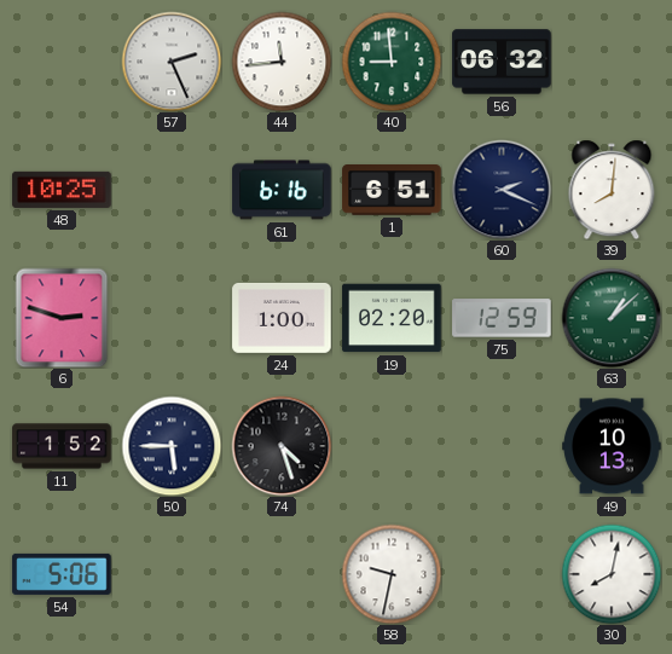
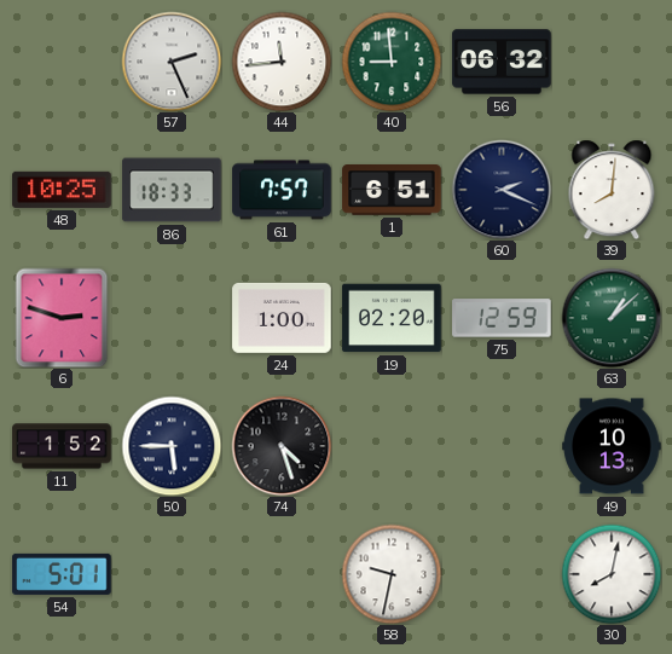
86: none -> 18:33
61: 6:16 -> 7:57
54: 5:06 -> 5:01
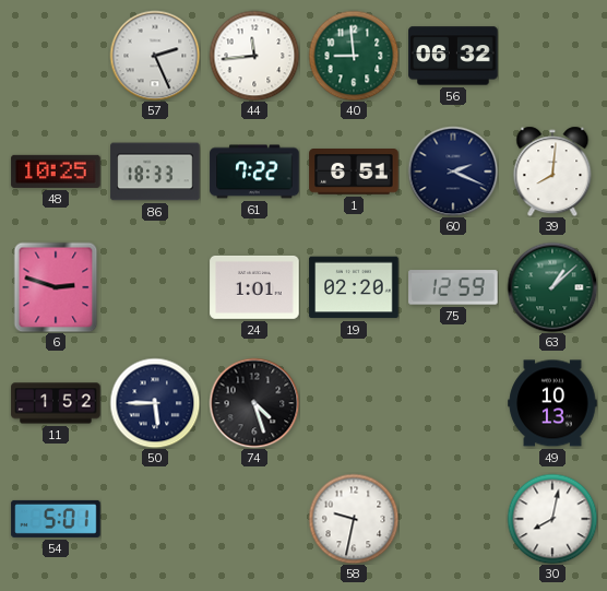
61: 7:57 -> 7:22
24: 1:00 -> 1:01
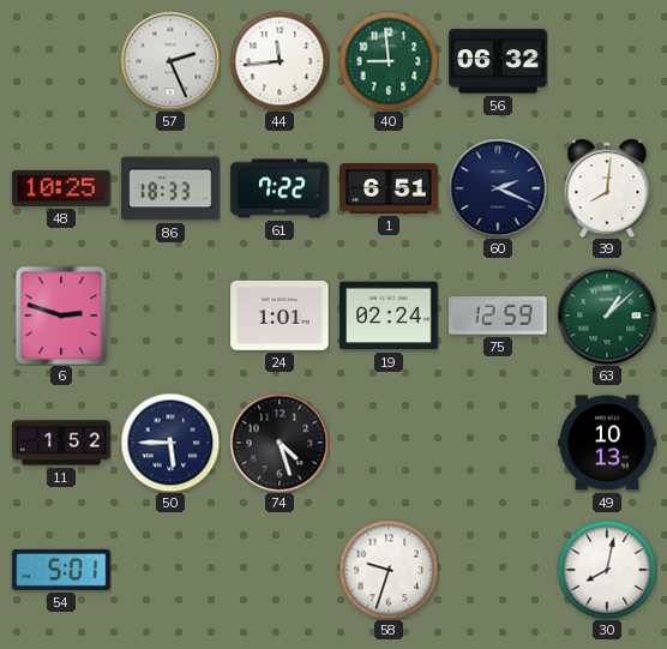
19: 02:20 -> 02:24
58: 9:32 -> 9:33
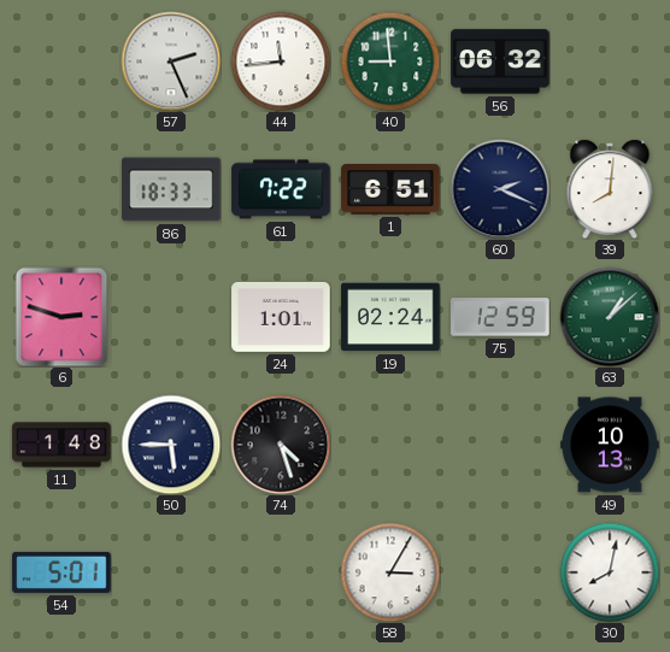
48: 10:25 -> none
11: 1:52 -> 1:48
58: 9:33 -> 3:05
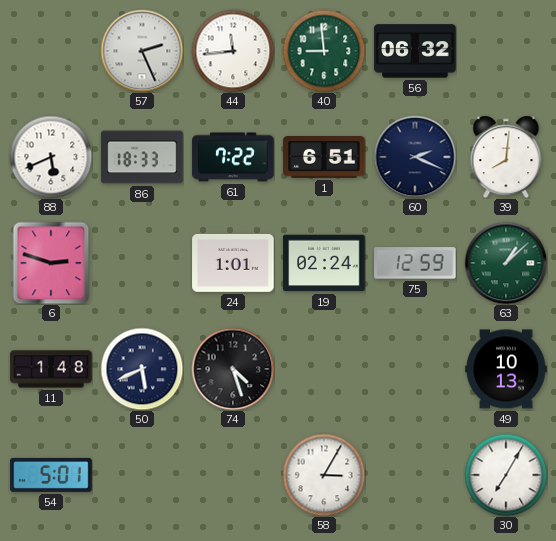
88: none -> 5:41
50: 5:45 -> 5:41
30: 8:02 -> 7:05
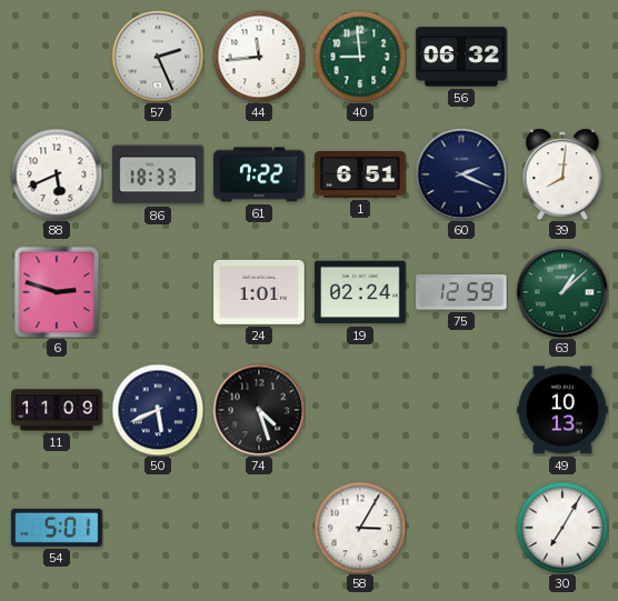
11: 1:48 -> 11:09
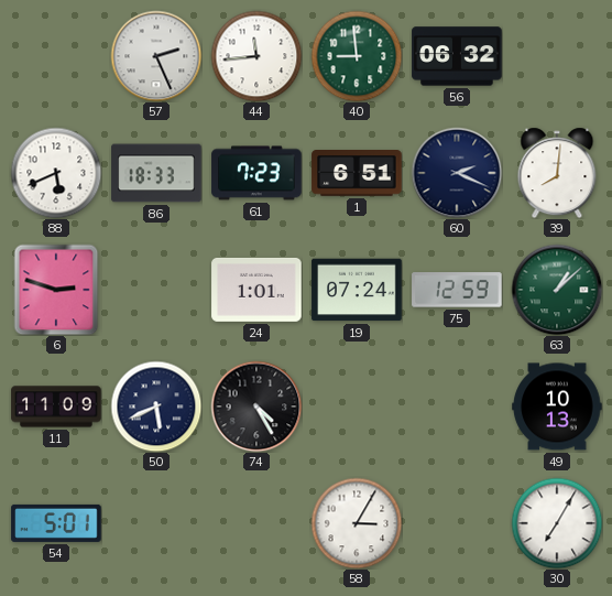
61: 7:22 -> 7:23
19: 02:24 -> 07:24
74: 4:27 -> 4:25
